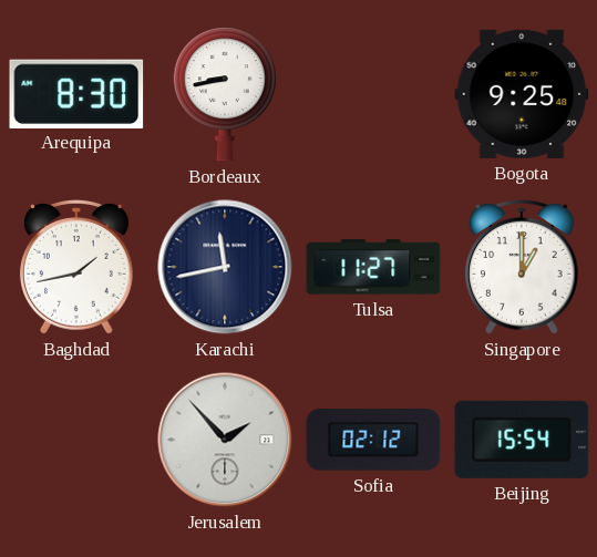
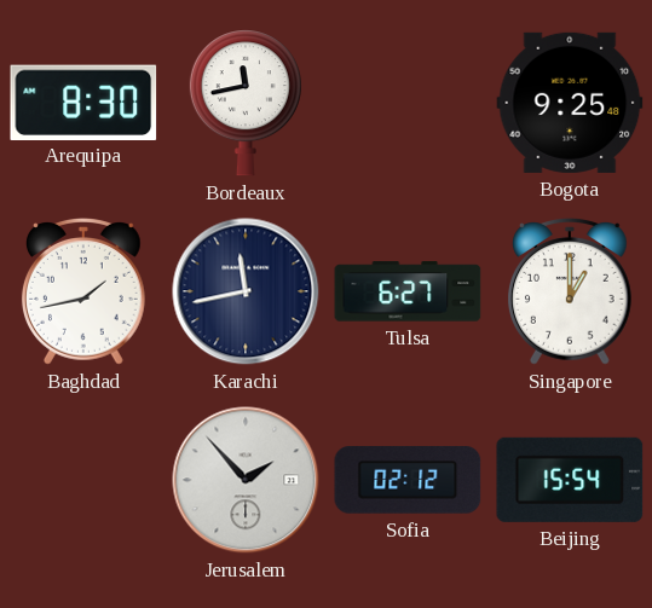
Bordeaux: 8:43 -> 11:43
Tulsa: 11:27 -> 6:27
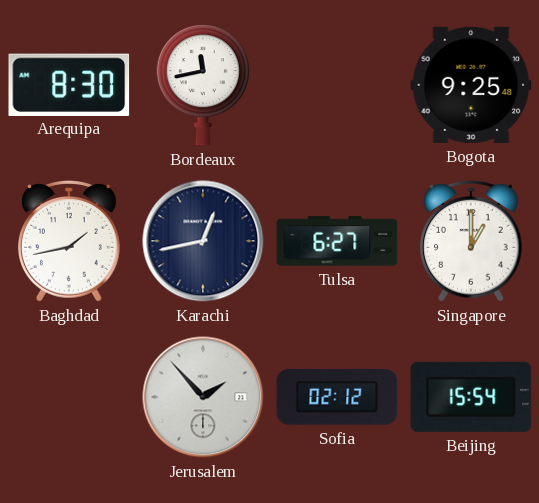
Karachi: 11:43 -> 12:43
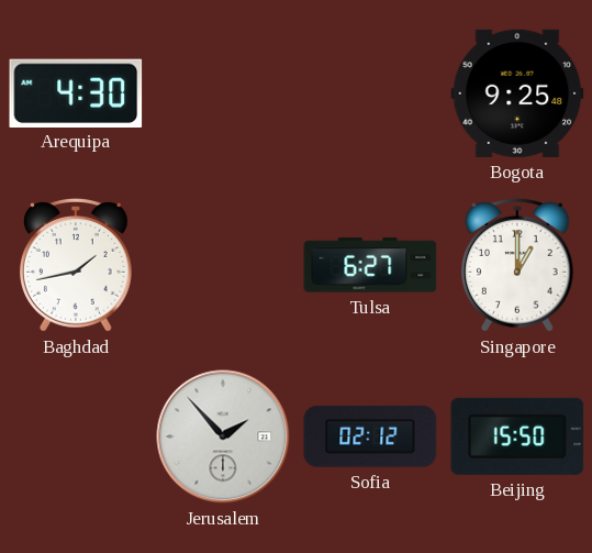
Arequipa: 8:30 -> 4:30
Bordeaux: 11:43 -> none
Karachi: 12:43 -> none
Beijing: 15:54 -> 15:50
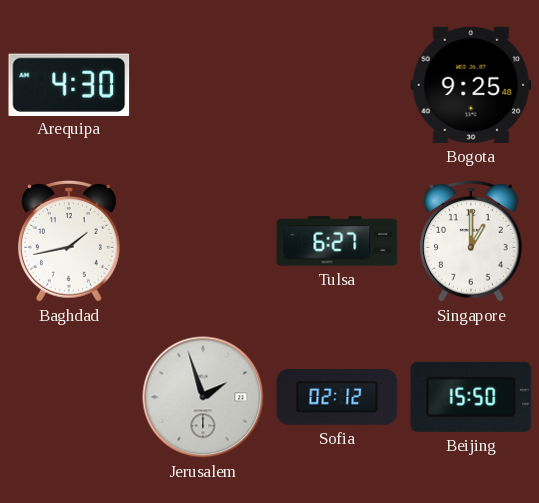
Jerusalem: 1:53 -> 1:57
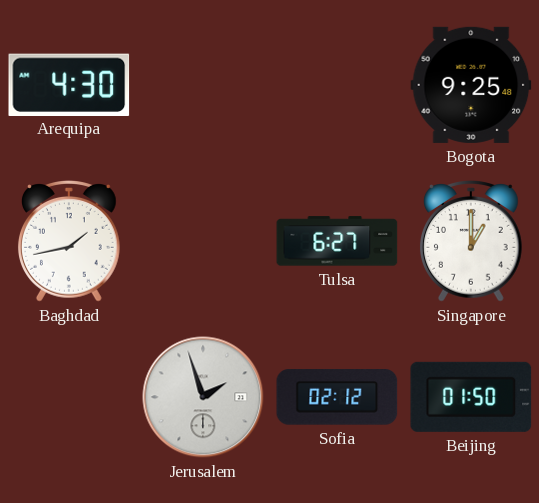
Beijing: 15:50 -> 01:50
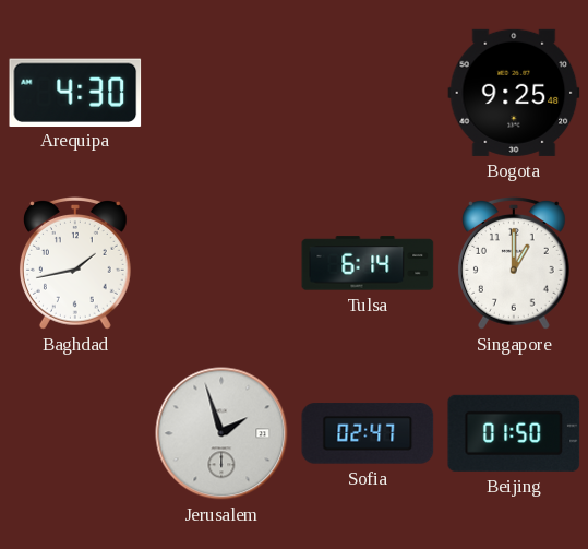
Tulsa: 6:27 -> 6:14
Sofia: 02:12 -> 02:47
